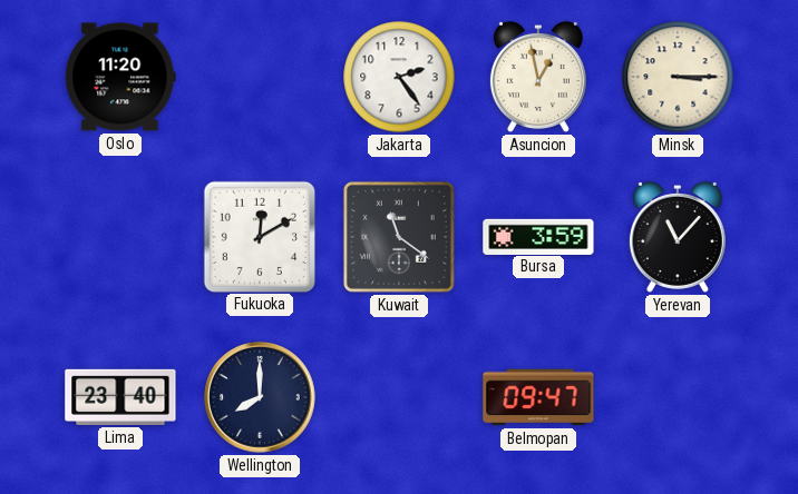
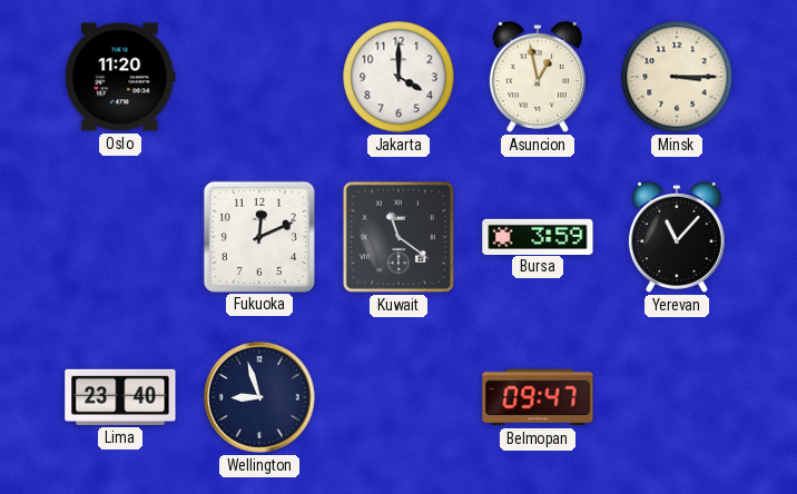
Jakarta: 2:24 -> 4:00
Fukuoka: 12:10 -> 12:11
Wellington: 8:00 -> 8:57
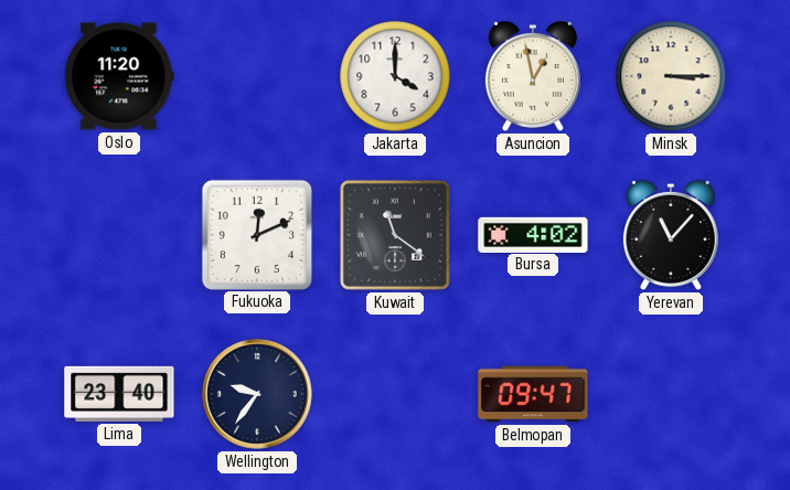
Bursa: 3:59 -> 4:02
Wellington: 8:57 -> 9:36
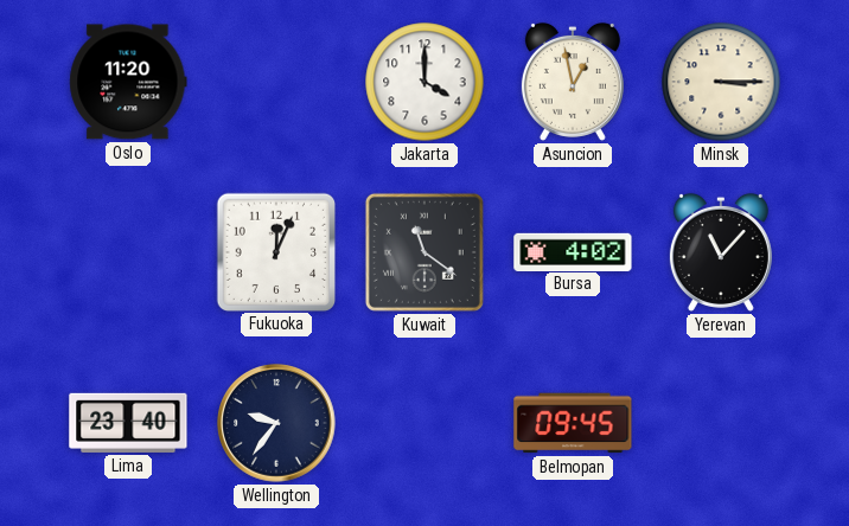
Fukuoka: 12:11 -> 12:04
Belmopan: 09:47 -> 09:45
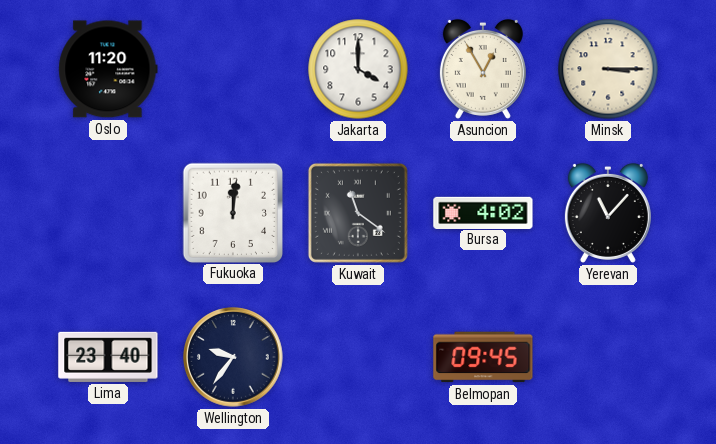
Asuncion: 12:58 -> 12:55
Fukuoka: 12:04 -> 12:01
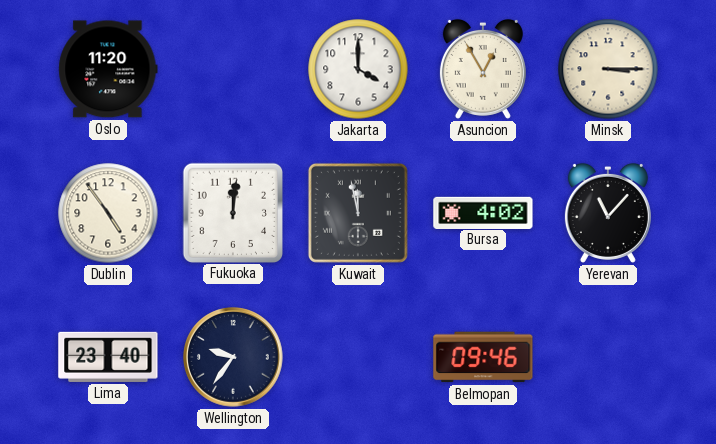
Dublin: none -> 4:54
Kuwait: 11:21 -> 11:58
Belmopan: 09:45 -> 09:46
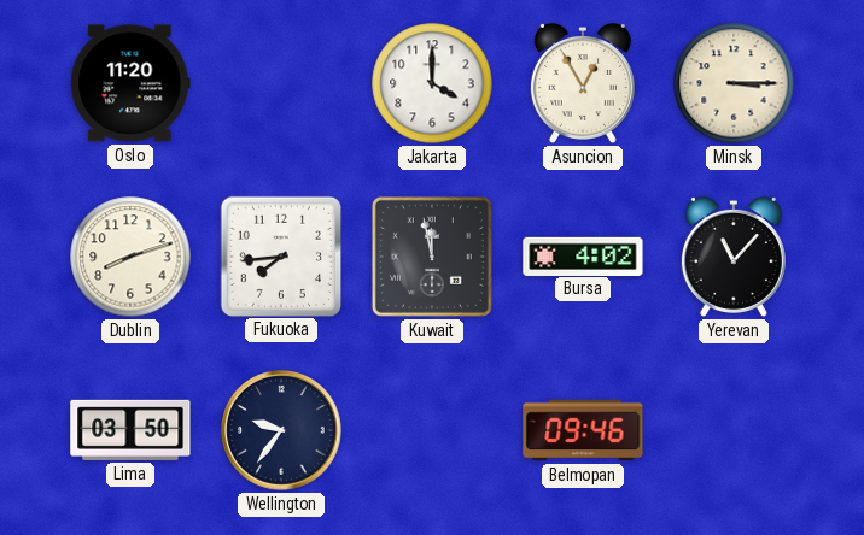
Dublin: 4:54 -> 8:12
Fukuoka: 12:01 -> 7:44
Lima: 23:40 -> 03:50
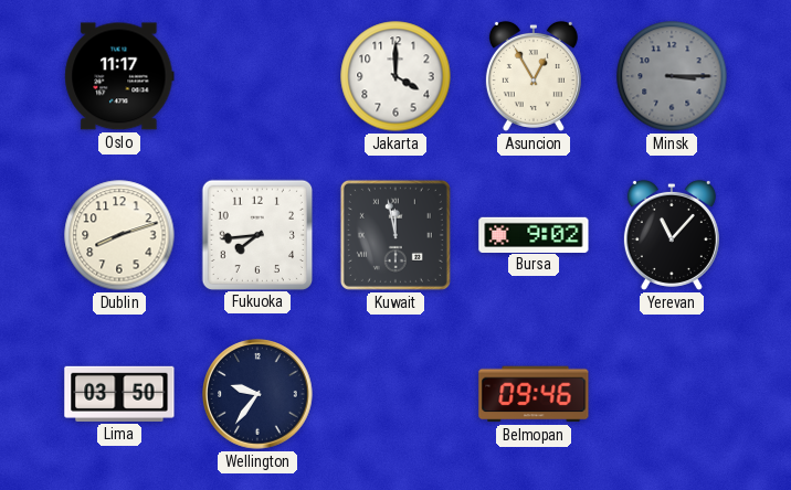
Oslo: 11:20 -> 11:17
Minsk dial: cream -> grey
Bursa: 4:02 -> 9:02
